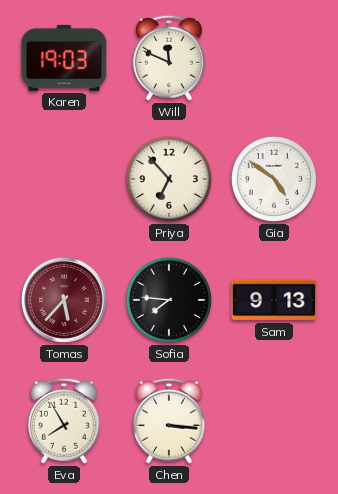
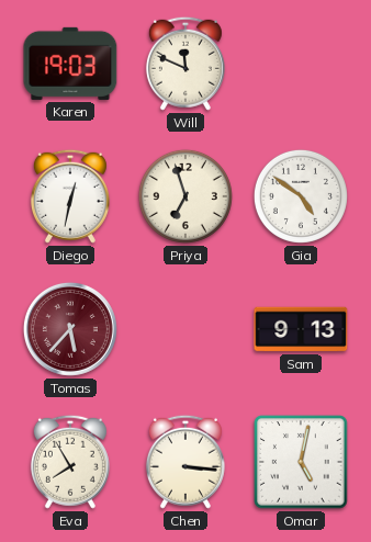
Diego: none -> 12:32
Priya: 6:53 -> 6:57
Sofia: 7:46 -> none
Omar: none -> 5:02
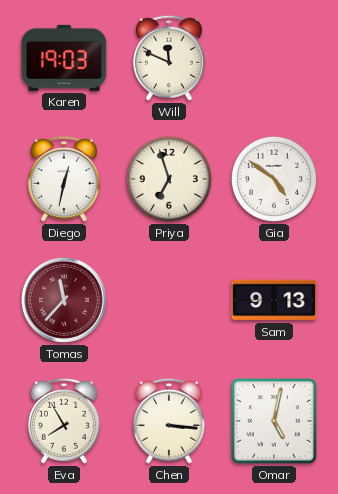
Tomas: 5:37 -> 11:37
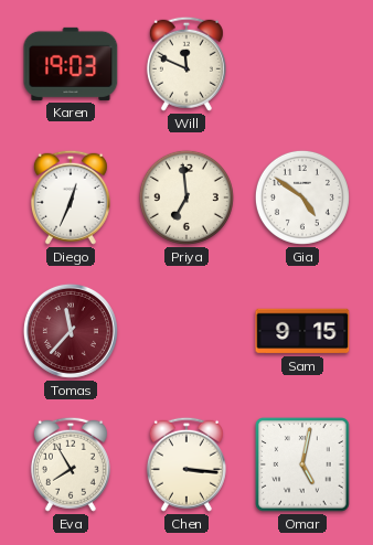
Diego: 12:32 -> 12:34
Priya: 6:57 -> 6:59
Sam: 9:13 -> 9:15
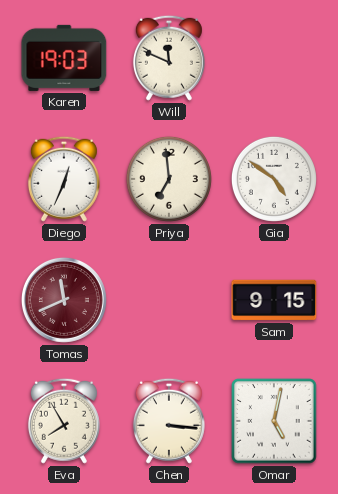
Tomas: 11:37 -> 11:41
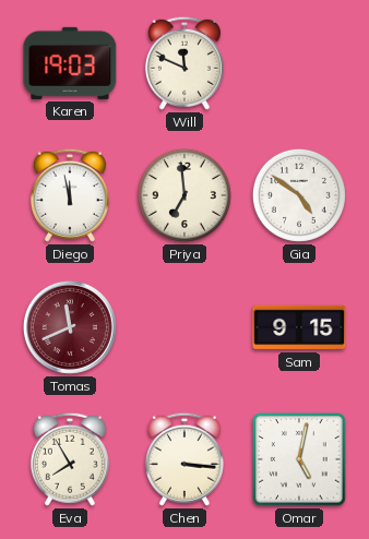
Diego: 12:34 -> 11:58
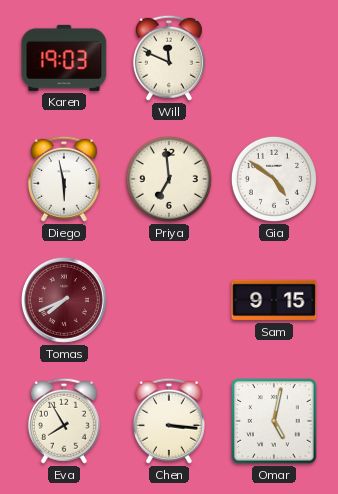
Diego: 11:58 -> 5:58
Tomas: 11:41 -> 7:41
